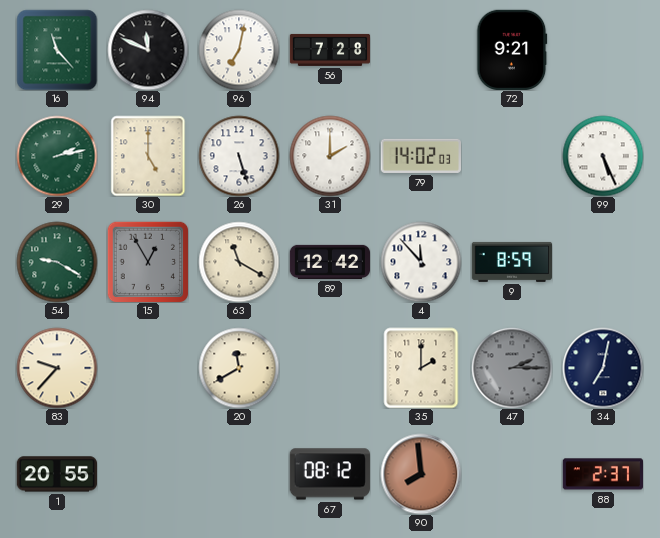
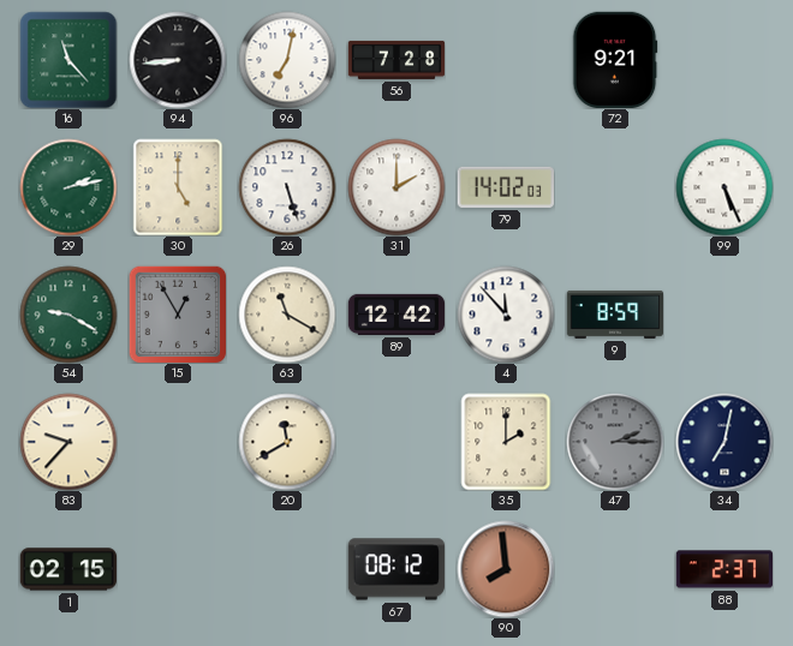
94: 11:49 -> 8:44
1: 20:55 -> 02:15
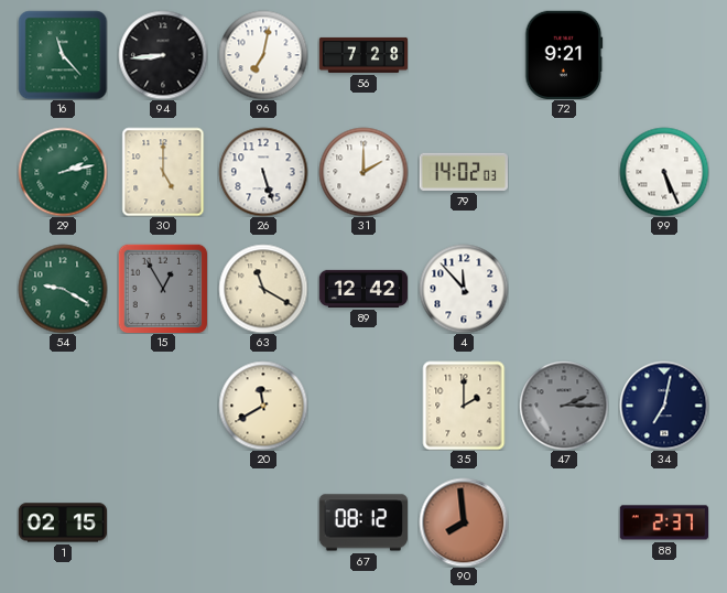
9: 8:59 -> none
83: 9:37 -> none
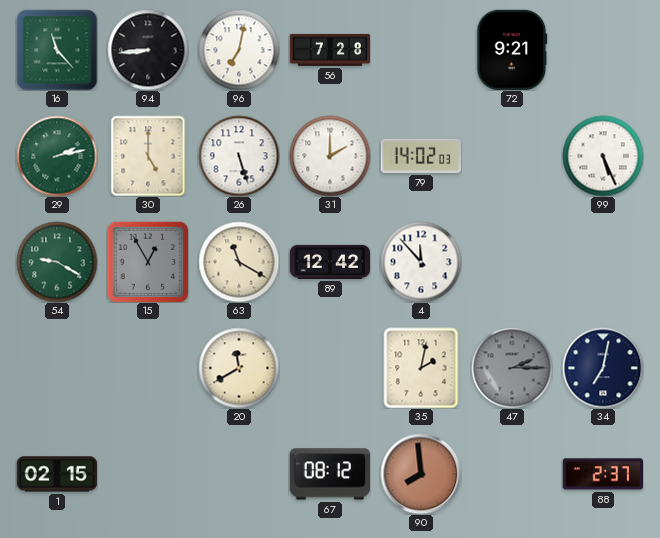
35: 2:00 -> 2:02
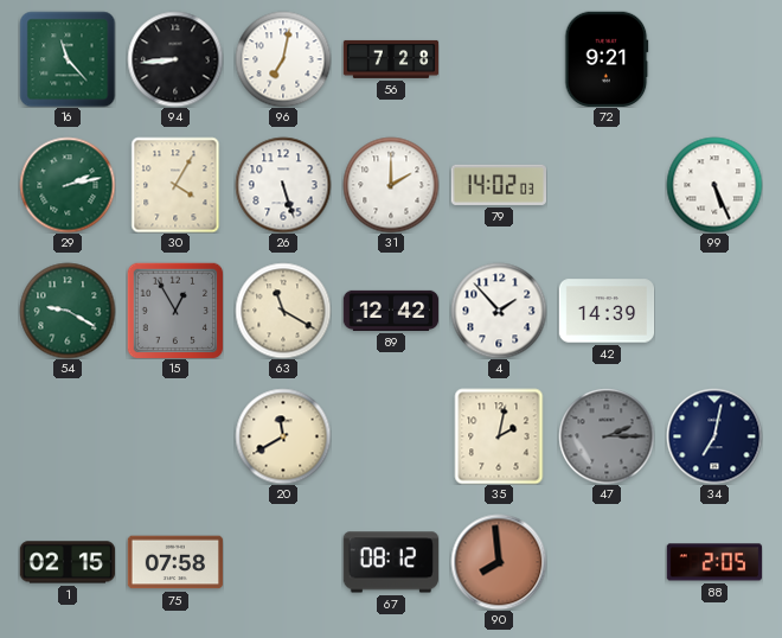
30: 5:00 -> 4:05
4: 11:53 -> 1:53
42: none -> 14:39
75: none -> 07:58
88: 2:37 -> 2:05
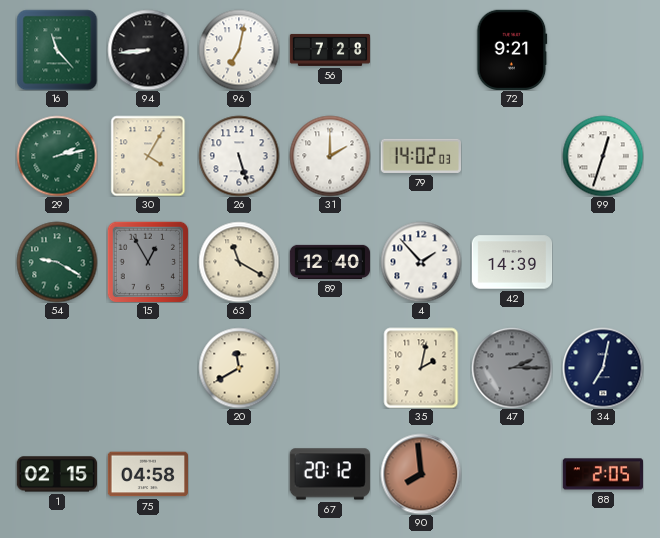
99: 5:26 -> 12:33
89: 12:42 -> 12:40
75: 07:58 -> 04:58
67: 08:12 -> 20:12
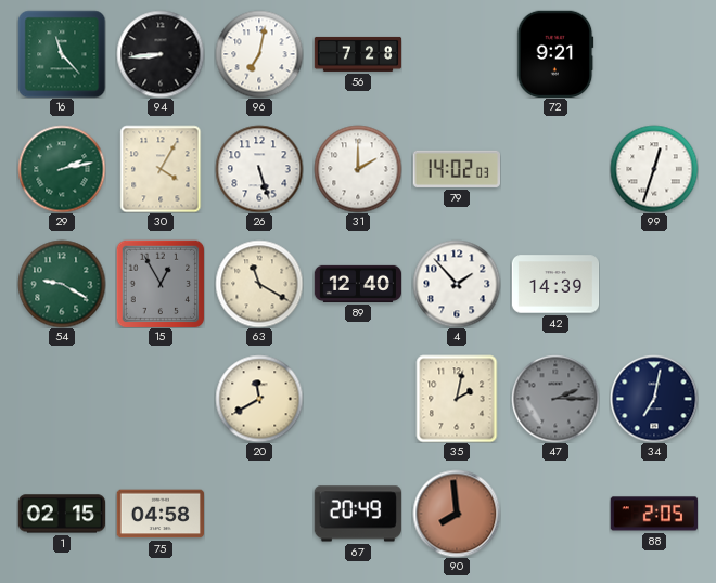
67: 20:12 -> 20:49
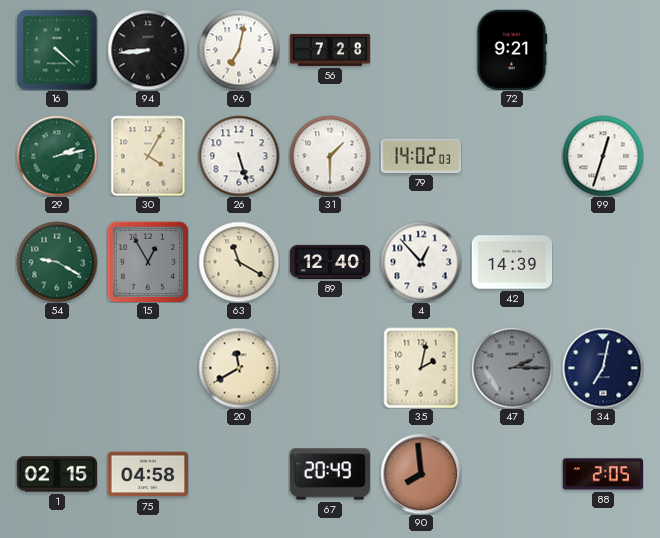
16: 11:23 -> 4:22
31: 2:00 -> 1:30
4: 1:53 -> 12:53
